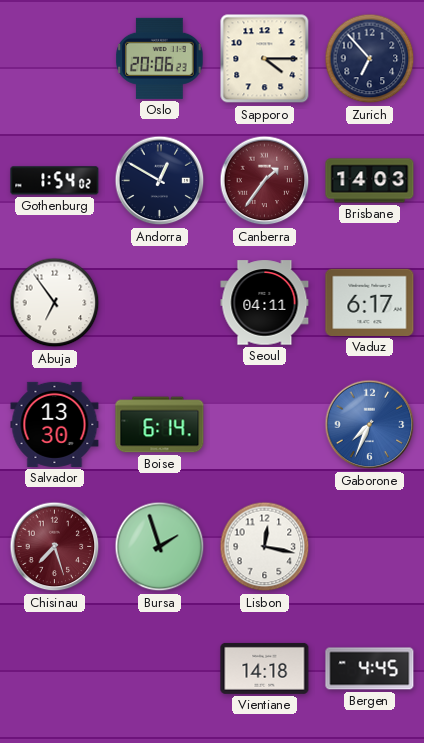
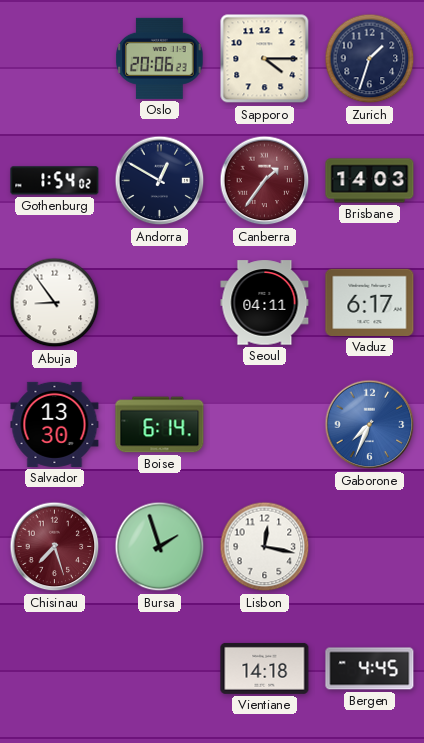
Zurich: 6:53 -> 1:33
Abuja: 6:54 -> 8:54
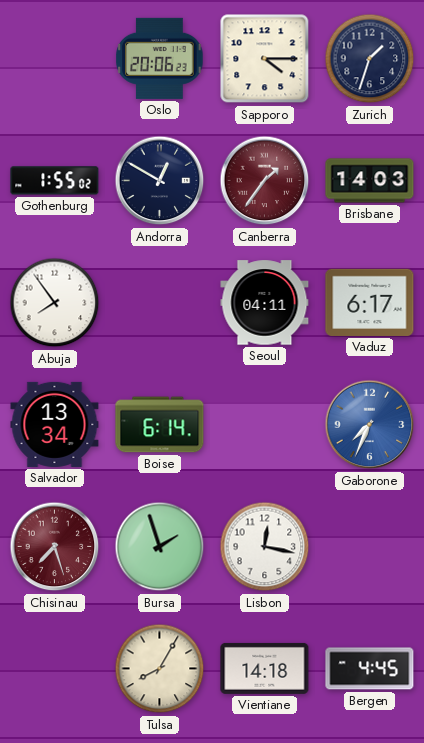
Gothenburg: 1:54 -> 1:55
Abuja: 8:54 -> 7:54
Salvador: 13:30 -> 13:34
Tulsa: none -> 8:05
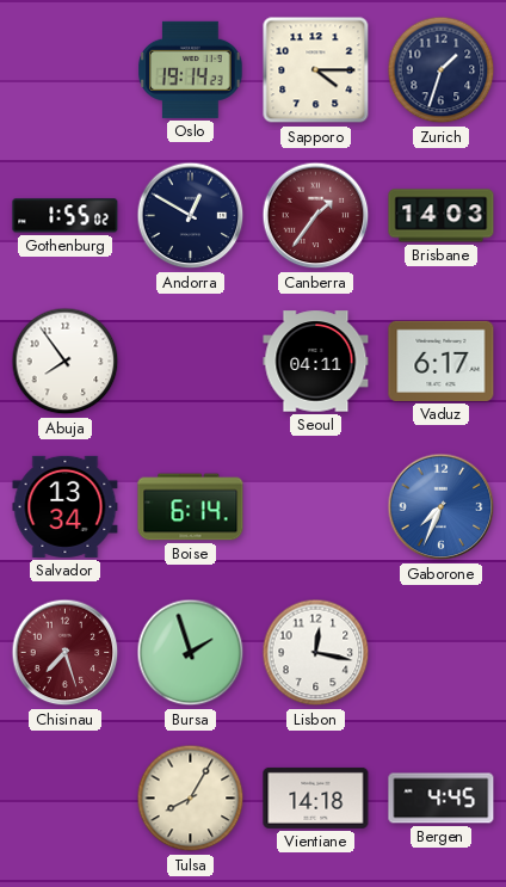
Oslo: 20:06 -> 19:14
